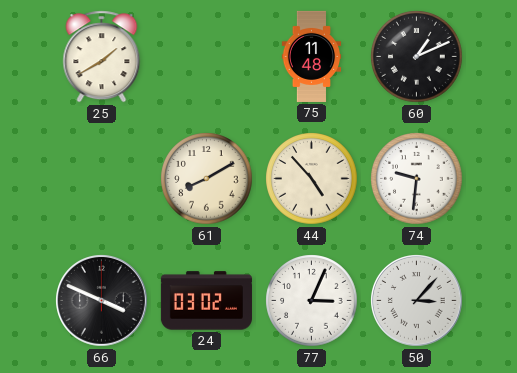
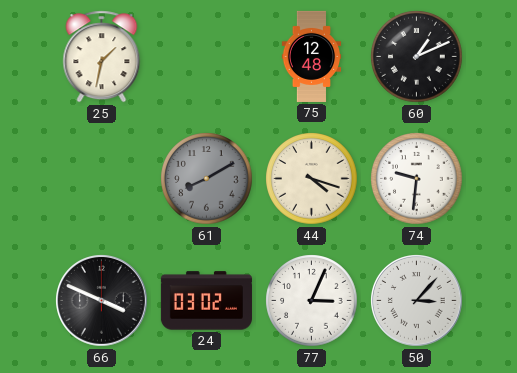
25: 1:40 -> 1:32
75: 11:48 -> 12:48
61 dial: cream -> grey
44: 4:53 -> 4:18
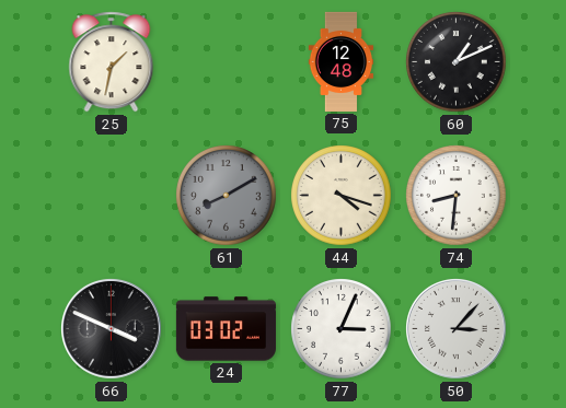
74: 9:31 -> 8:31
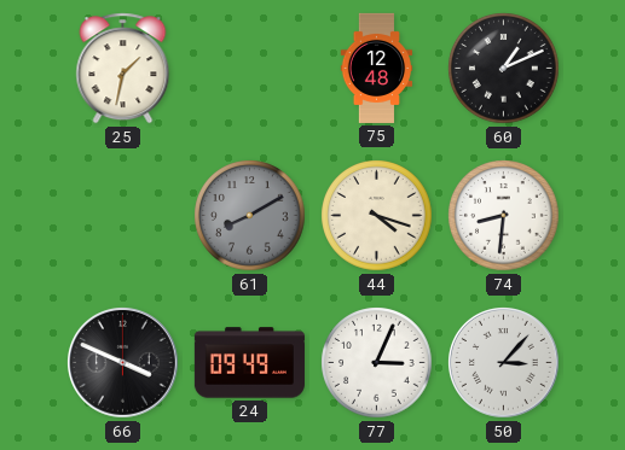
24: 03:02 -> 09:49
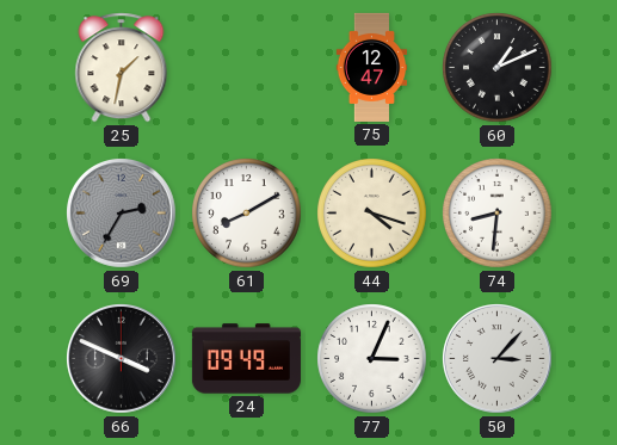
75: 12:48 -> 12:47
69: none -> 2:35
61 dial: grey -> white
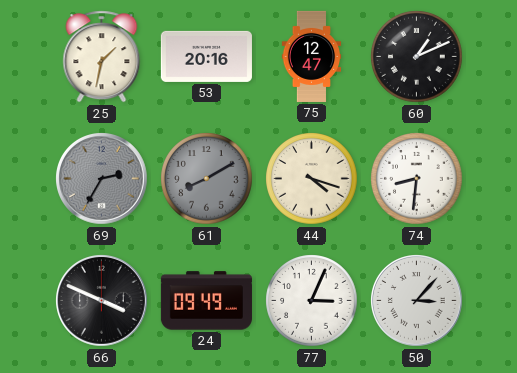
53: none -> 20:16
61 dial: white -> grey
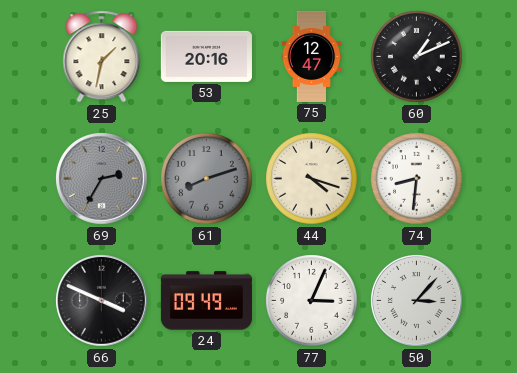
61: 8:10 -> 8:12
